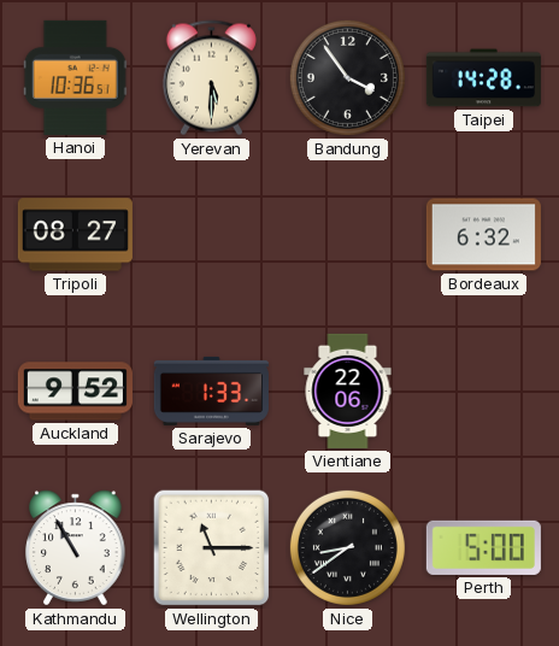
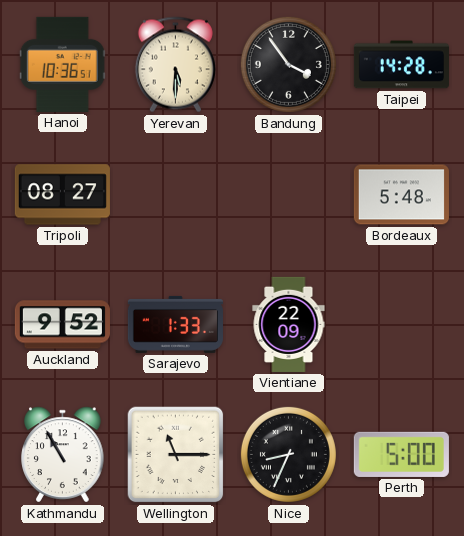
Bordeaux: 6:32 -> 5:48
Vientiane: 22:06 -> 22:09
Nice: 8:39 -> 8:34
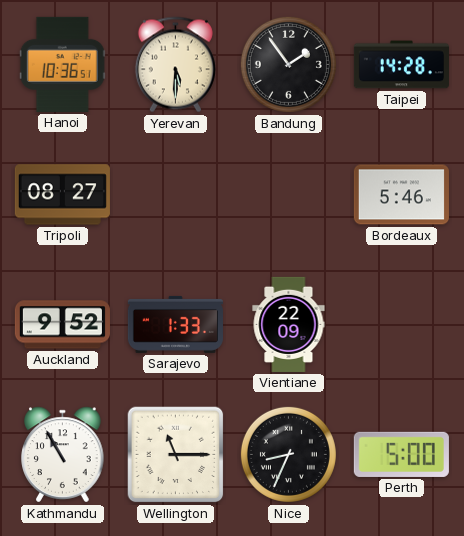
Bandung: 3:54 -> 1:54
Bordeaux: 5:48 -> 5:46
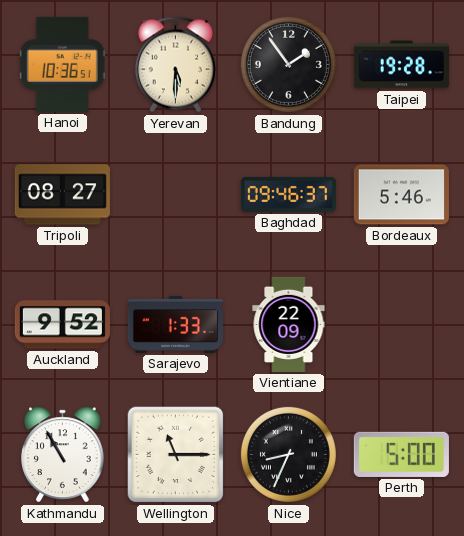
Taipei: 14:28 -> 19:28
Baghdad: none -> 09:46
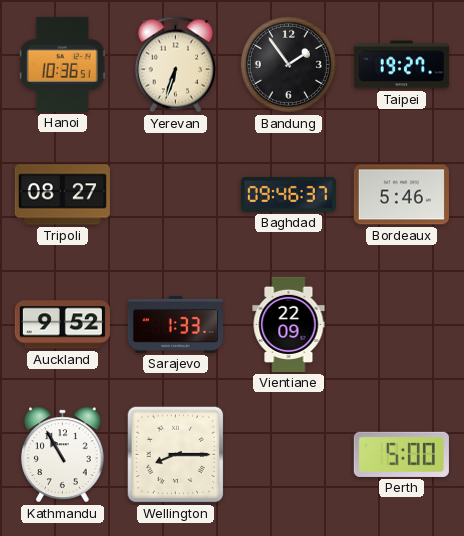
Yerevan: 5:30 -> 6:33
Taipei: 19:28 -> 19:27
Wellington: 11:15 -> 8:15
Nice: 8:34 -> none
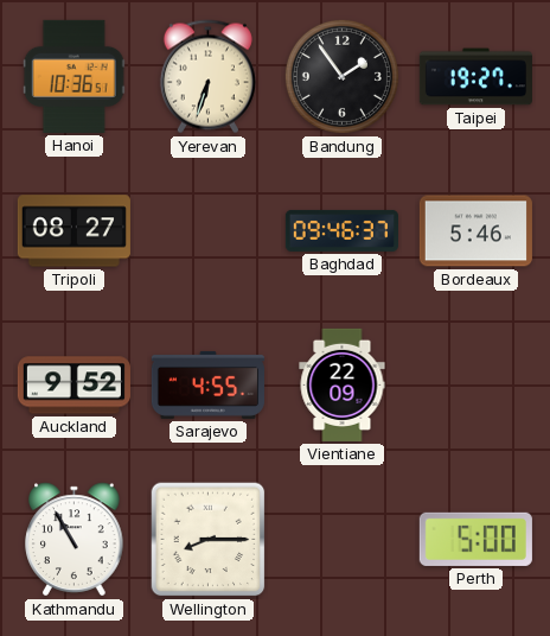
Sarajevo: 1:33 -> 4:55
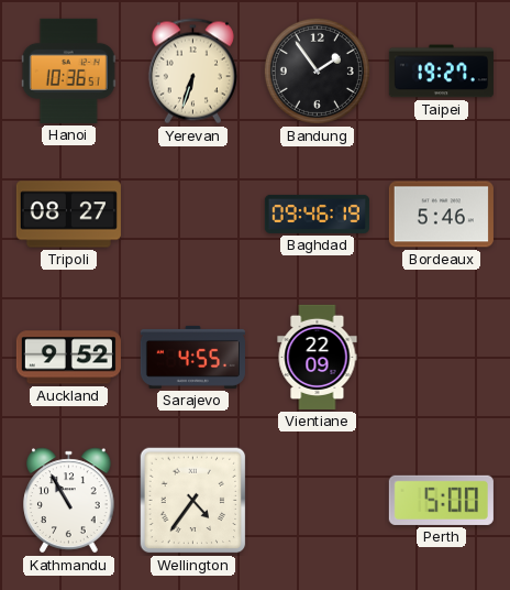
Baghdad: 09:46:37 -> 09:46:19
Wellington: 8:15 -> 4:36
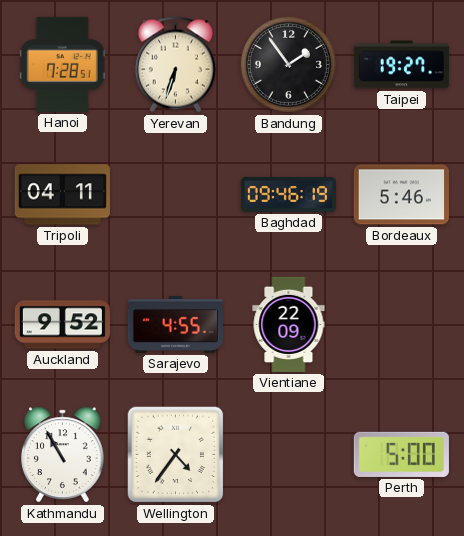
Hanoi: 10:36 -> 7:28
Tripoli: 08:27 -> 04:11
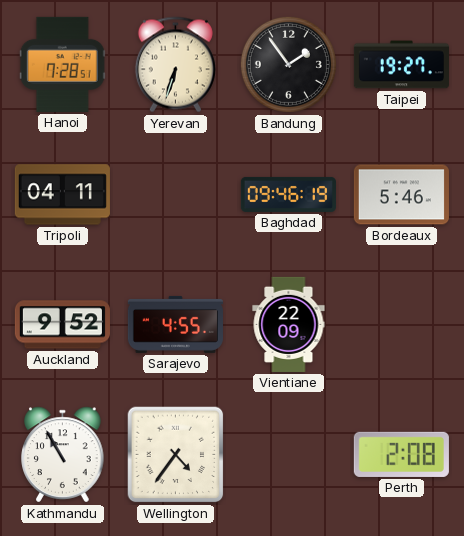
Perth: 5:00 -> 2:08
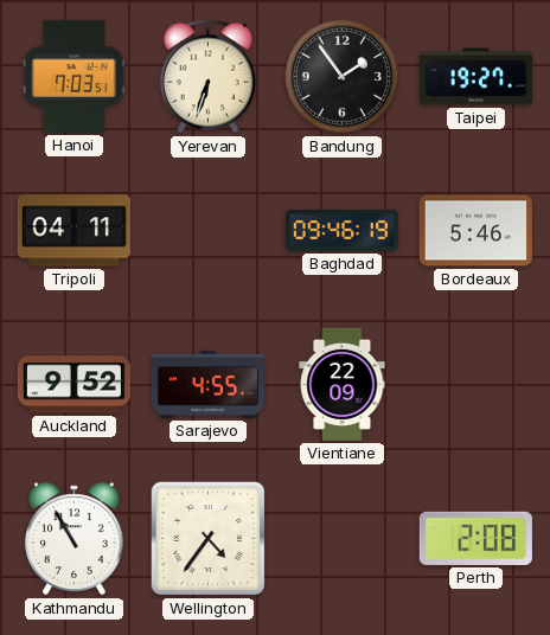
Hanoi: 7:28 -> 7:03
